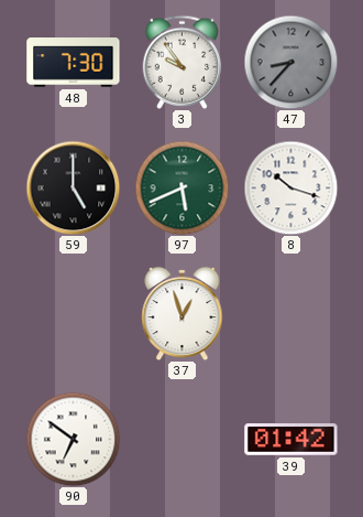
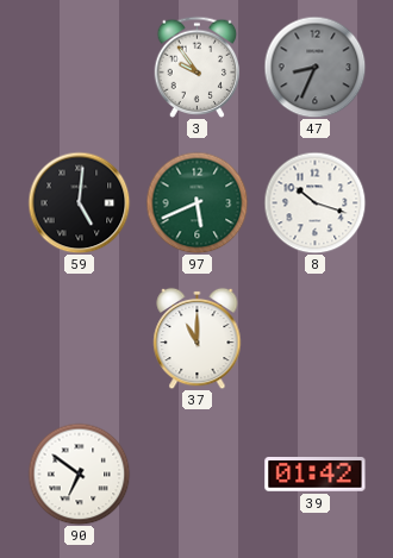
48: 7:30 -> none
47: 8:37 -> 8:34
59: 5:00 -> 5:01
37: 12:57 -> 11:00
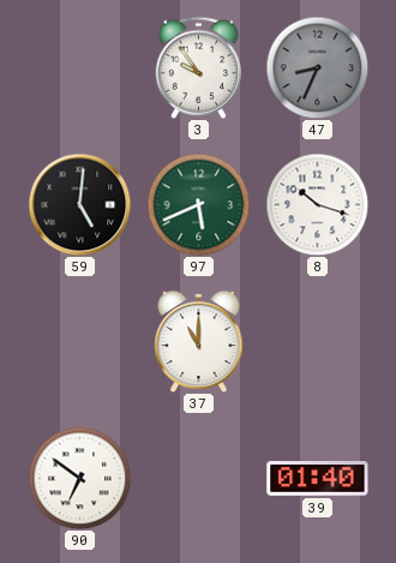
39: 01:42 -> 01:40
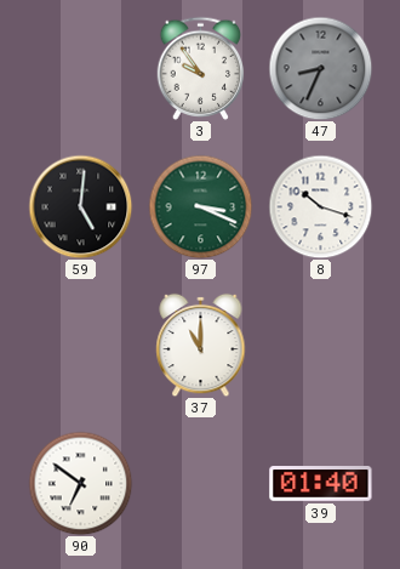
97: 5:41 -> 3:19
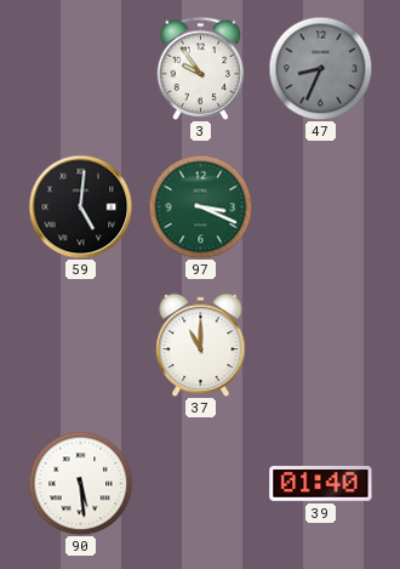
8: 10:18 -> none
90: 6:51 -> 5:29
